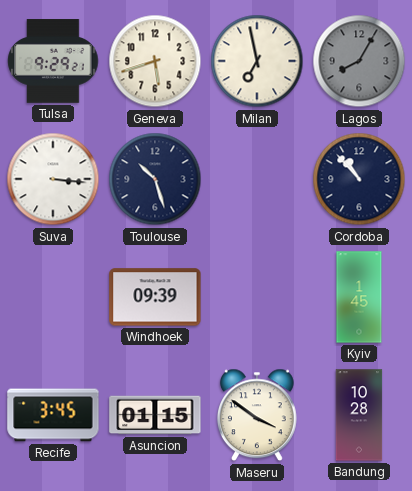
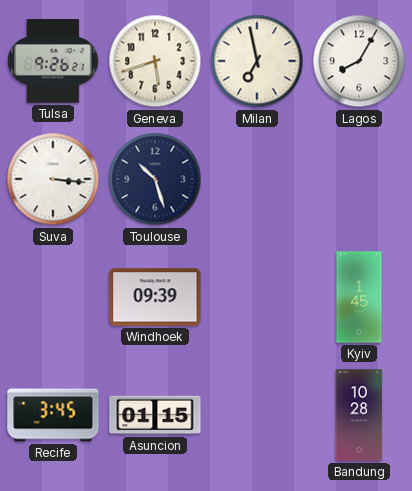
Tulsa: 9:29 -> 9:26
Lagos dial: grey -> white
Cordoba: 10:53 -> none
Maseru: 3:51 -> none
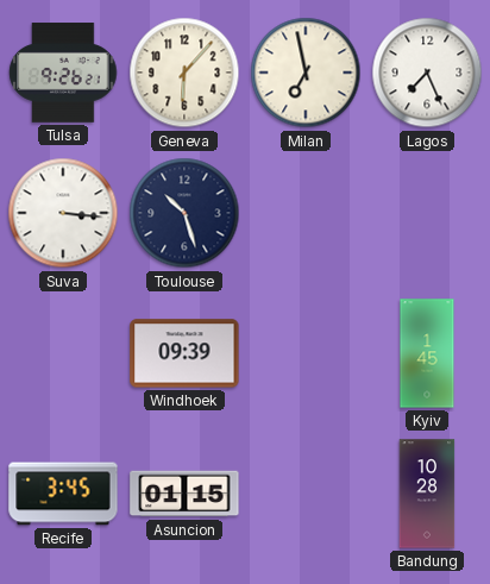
Geneva: 5:42 -> 6:07
Lagos: 8:05 -> 7:26
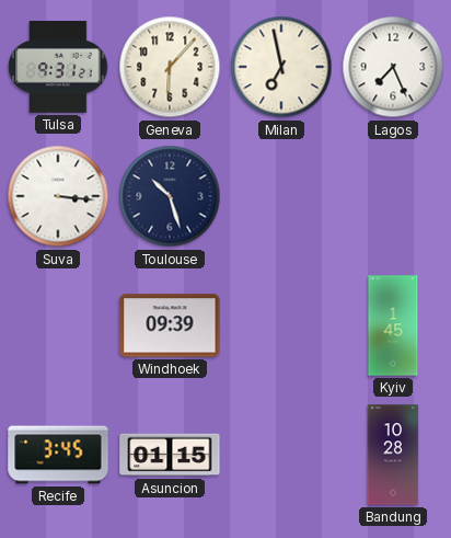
Tulsa: 9:26 -> 9:31
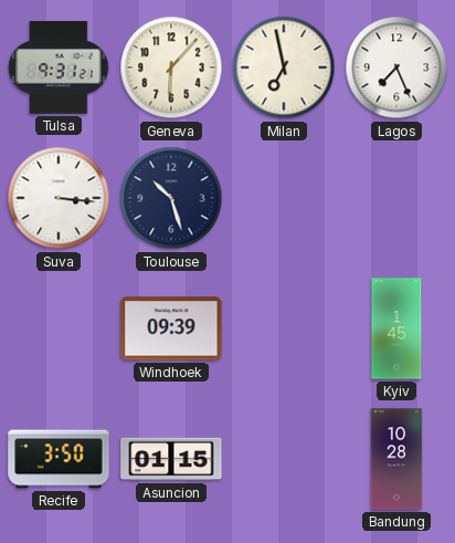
Recife: 3:45 -> 3:50
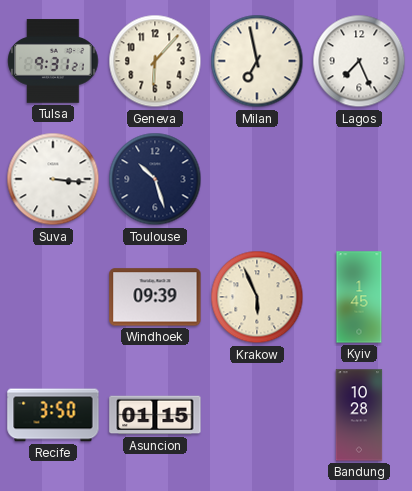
Krakow: none -> 5:56
